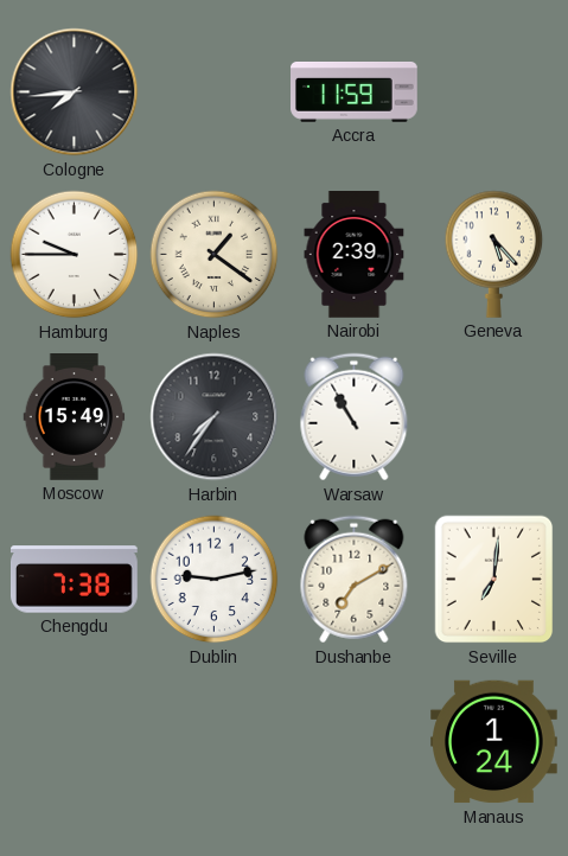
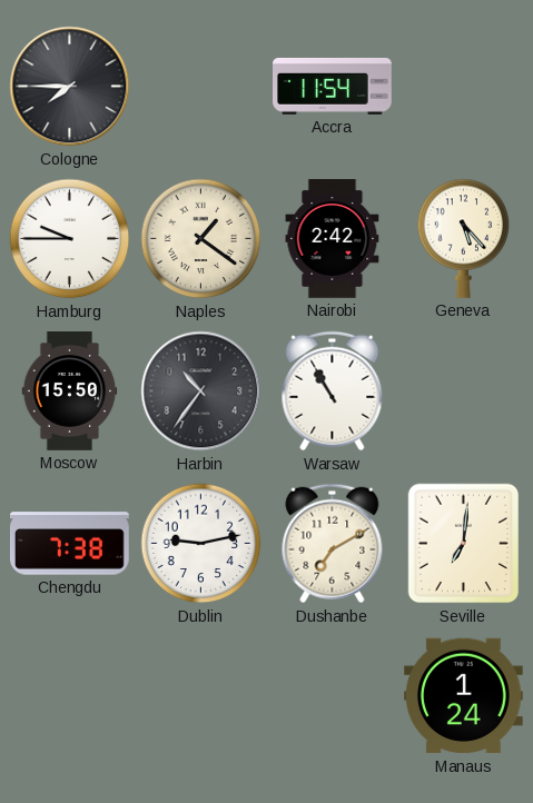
Cologne: 7:44 -> 7:45
Accra: 11:59 -> 11:54
Nairobi: 2:39 -> 2:42
Moscow: 15:49 -> 15:50
Harbin: 7:36 -> 10:36
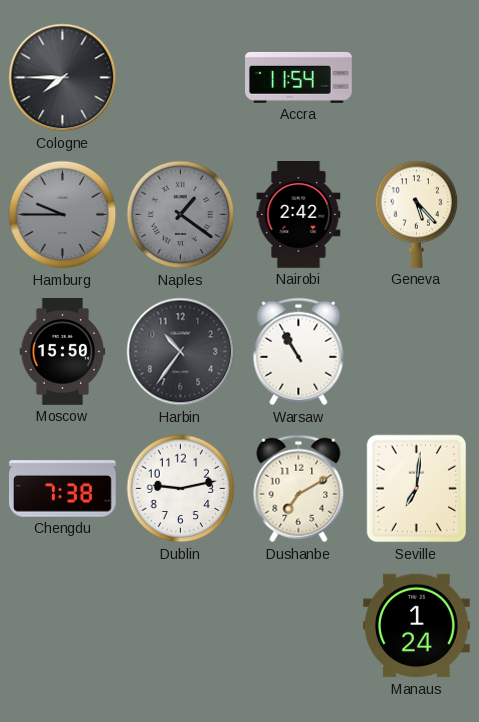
Hamburg dial: white -> grey
Naples dial: cream -> grey
